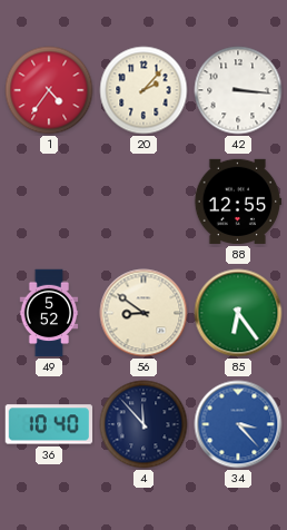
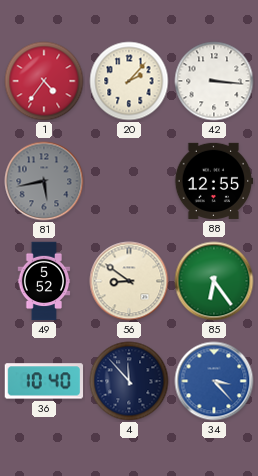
81: none -> 5:43
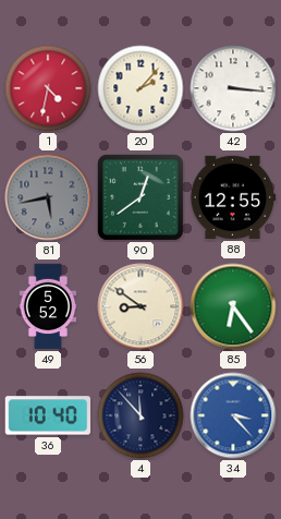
1: 4:36 -> 4:32
90: none -> 12:39
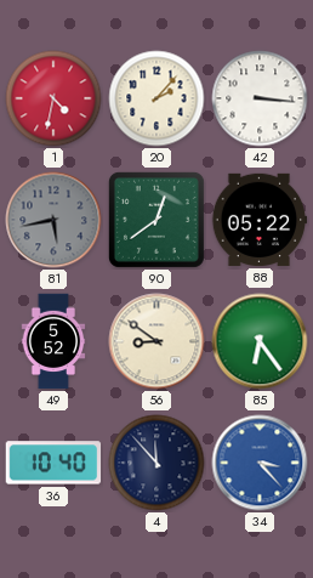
88: 12:55 -> 05:22
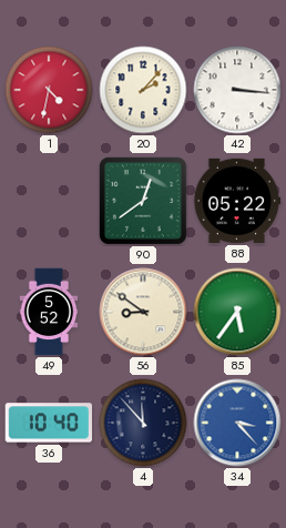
81: 5:43 -> none
85: 6:24 -> 5:36
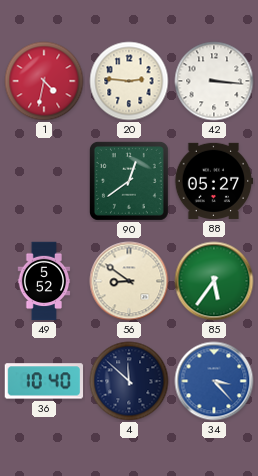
20: 2:07 -> 2:46
88: 05:22 -> 05:27
4: 11:53 -> 11:52
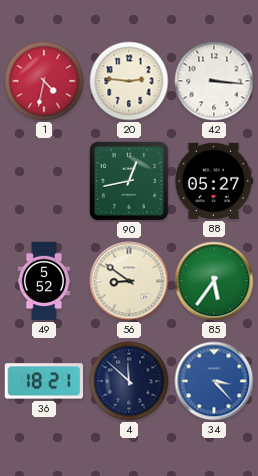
90: 12:39 -> 12:43
36: 10:40 -> 18:21
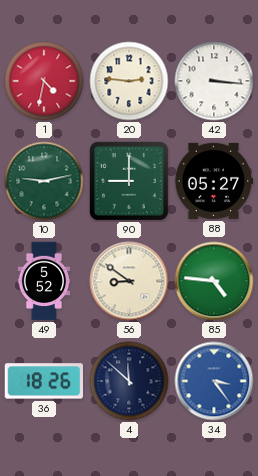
10: none -> 9:13
90: 12:43 -> 9:00
85: 5:36 -> 4:46
36: 18:21 -> 18:26
34: 3:23 -> 3:24
